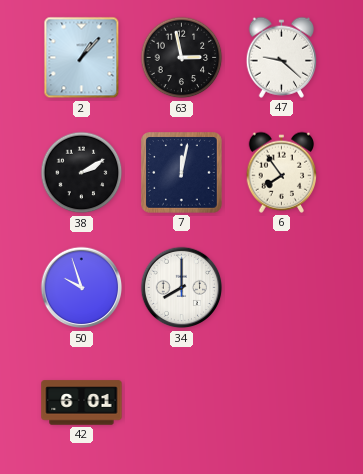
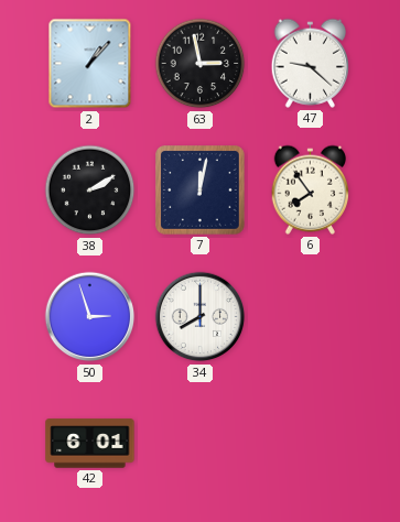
50: 9:57 -> 2:57
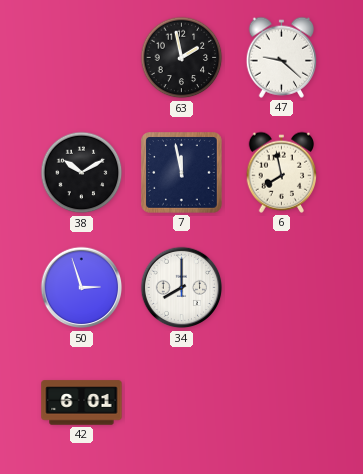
2: 1:07 -> none
63: 2:58 -> 1:58
38: 2:10 -> 10:10
7: 12:02 -> 11:58
6: 7:54 -> 7:58
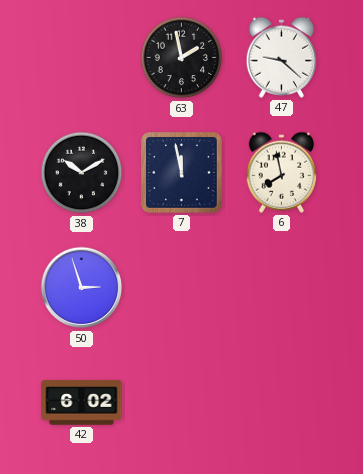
34: 8:00 -> none
42: 6:01 -> 6:02
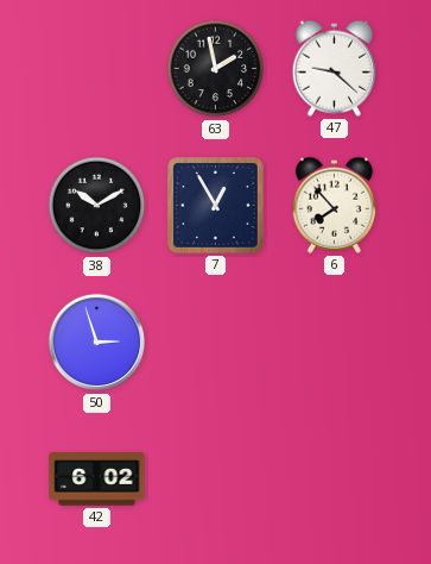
7: 11:58 -> 12:55
6: 7:58 -> 7:53
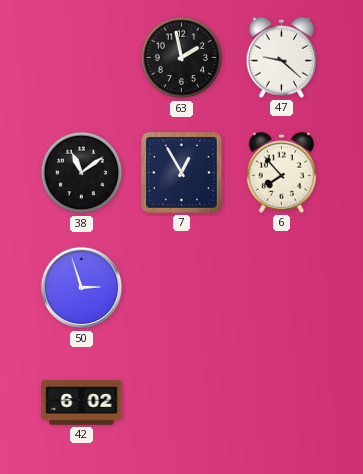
38: 10:10 -> 11:09
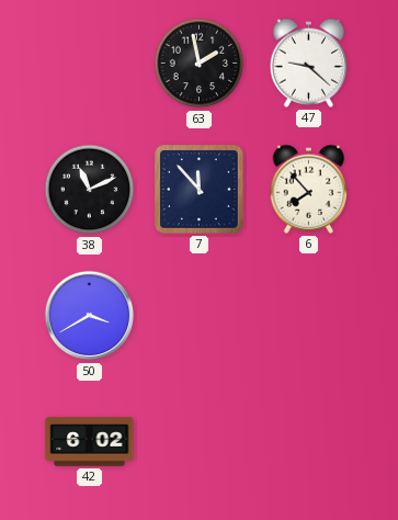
38: 11:09 -> 11:11
7: 12:55 -> 11:53
50: 2:57 -> 3:40
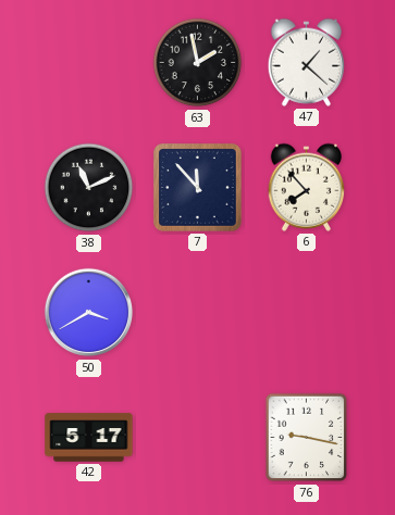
47: 9:22 -> 1:22
42: 6:02 -> 5:17
76: none -> 9:17
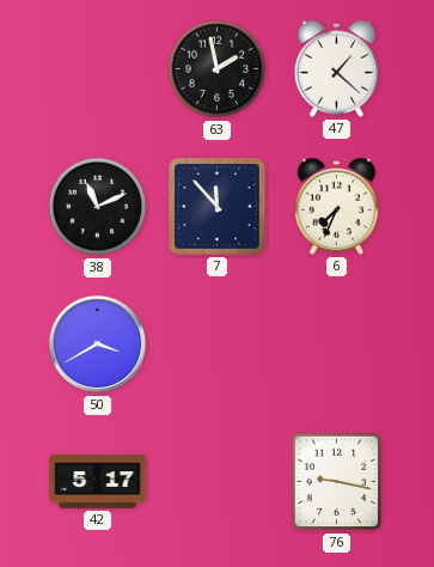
6: 7:53 -> 7:34
